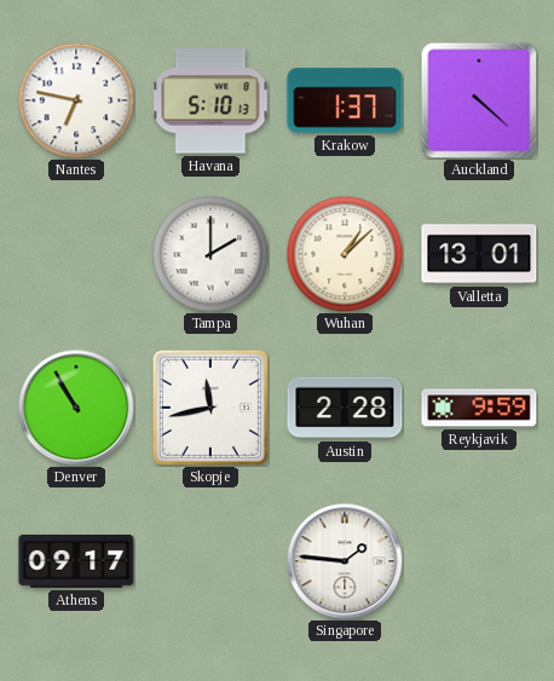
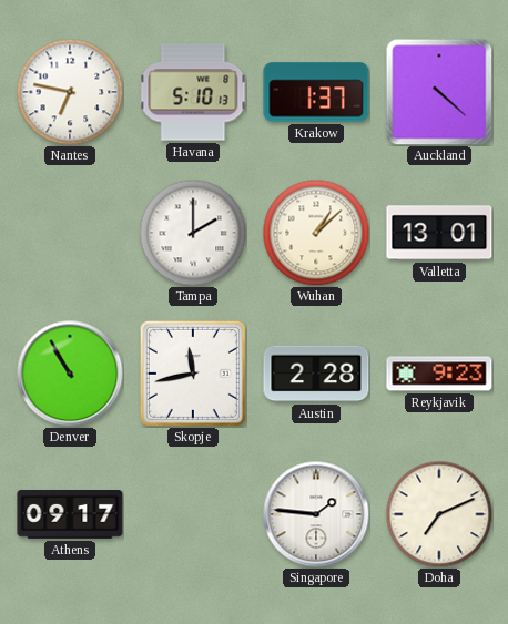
Reykjavik: 9:59 -> 9:23
Doha: none -> 7:11
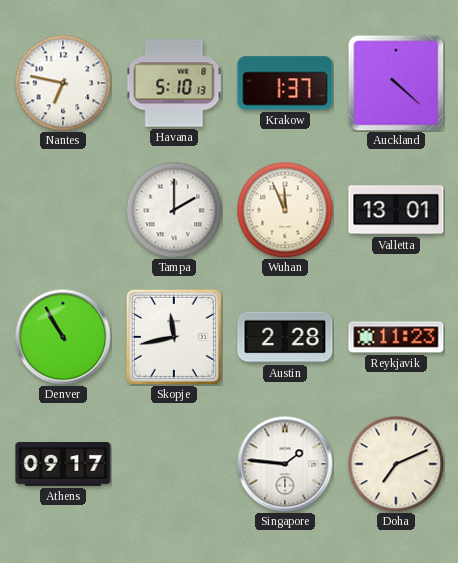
Wuhan: 1:08 -> 11:56
Reykjavik: 9:23 -> 11:23
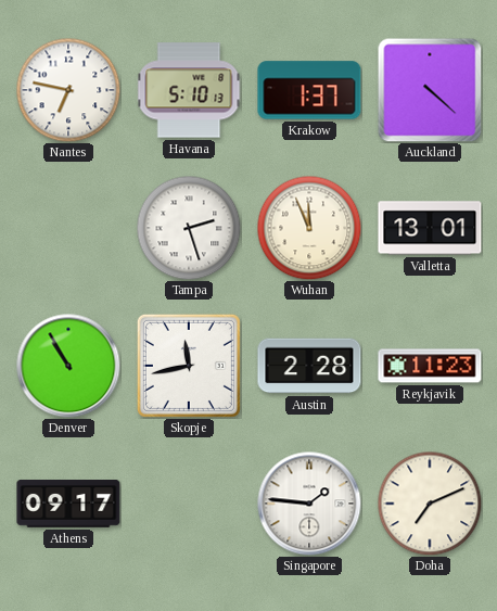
Tampa: 2:00 -> 2:27
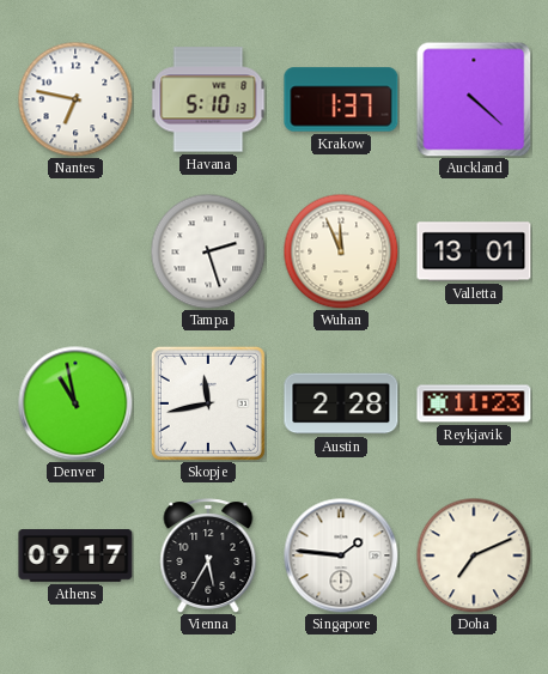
Denver: 10:55 -> 10:58
Vienna: none -> 5:35
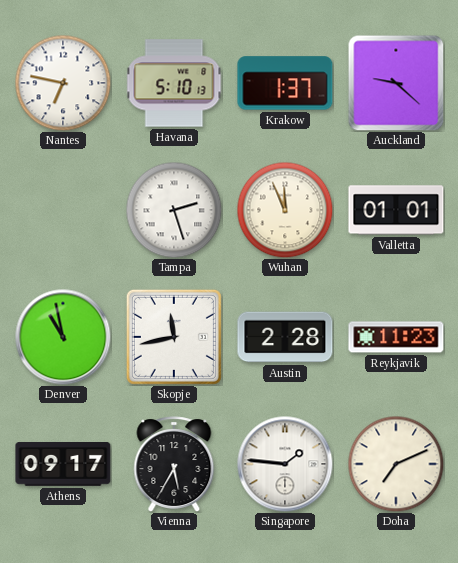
Auckland: 4:22 -> 9:22
Valletta: 13:01 -> 01:01
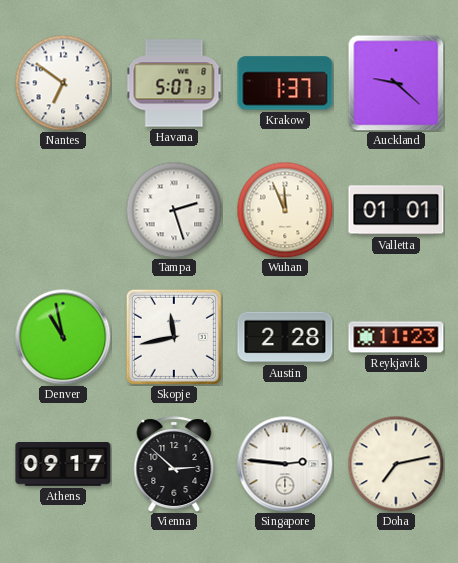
Nantes: 6:47 -> 6:51
Havana: 5:10 -> 5:07
Vienna: 5:35 -> 2:52
Singapore: 1:46 -> 2:46
Doha: 7:11 -> 7:13
